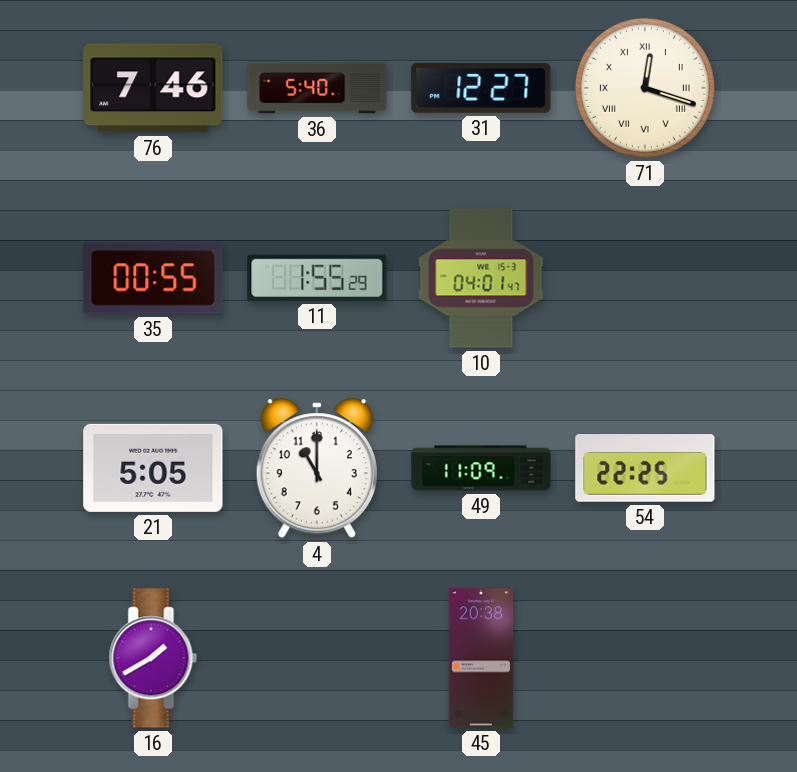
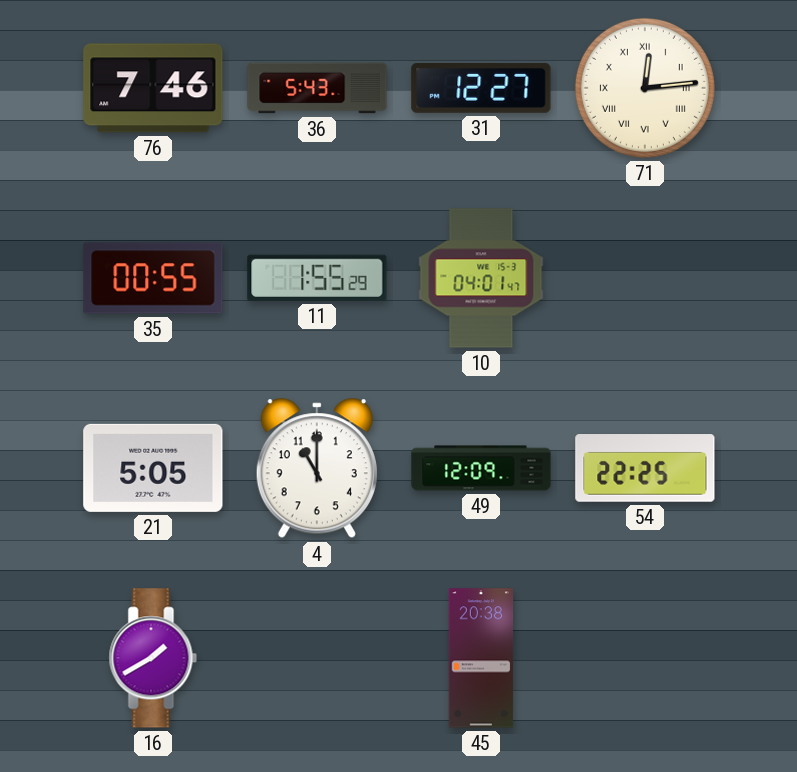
36: 5:40 -> 5:43
71: 12:18 -> 12:14
49: 11:09 -> 12:09
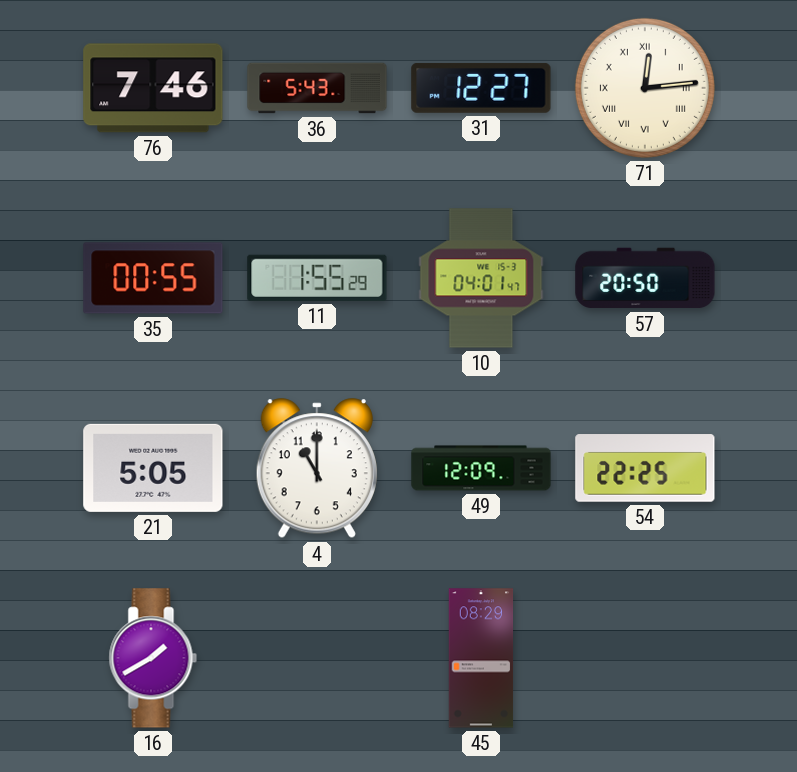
57: none -> 20:50
45: 20:38 -> 08:29
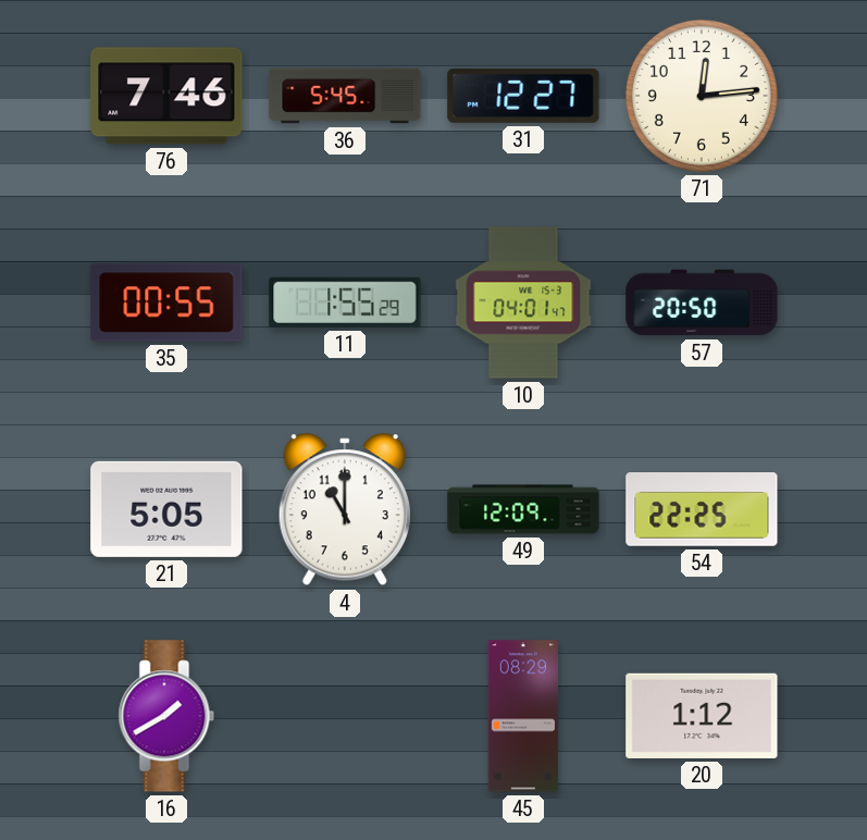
36: 5:43 -> 5:45
71 numerals: Roman -> Arabic
20: none -> 1:12
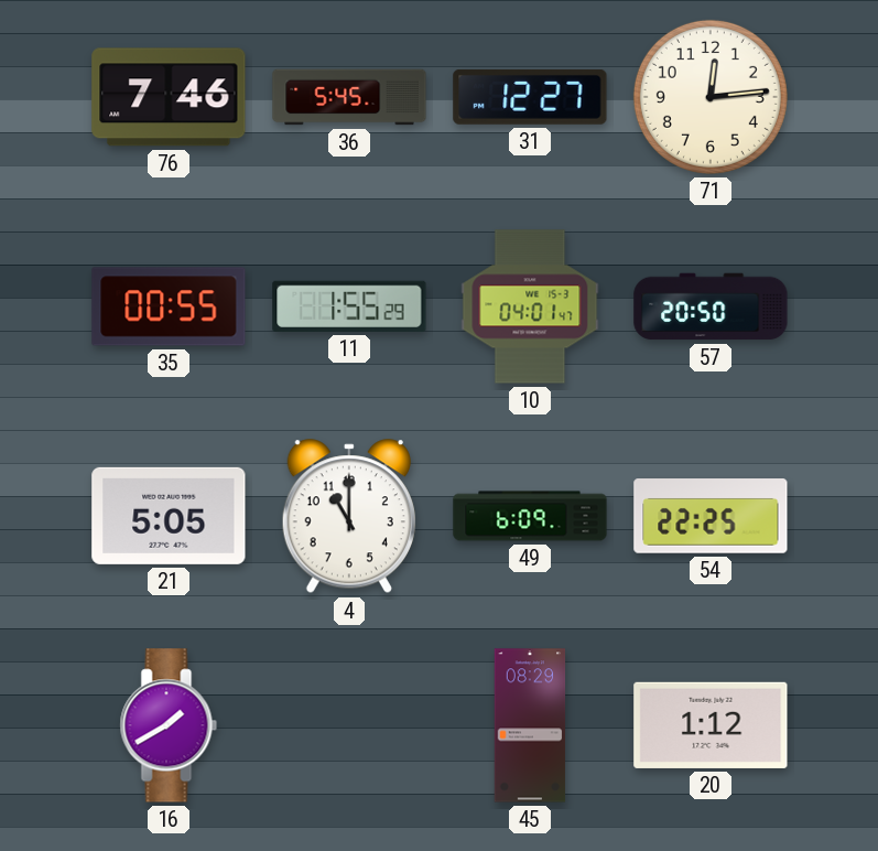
49: 12:09 -> 6:09
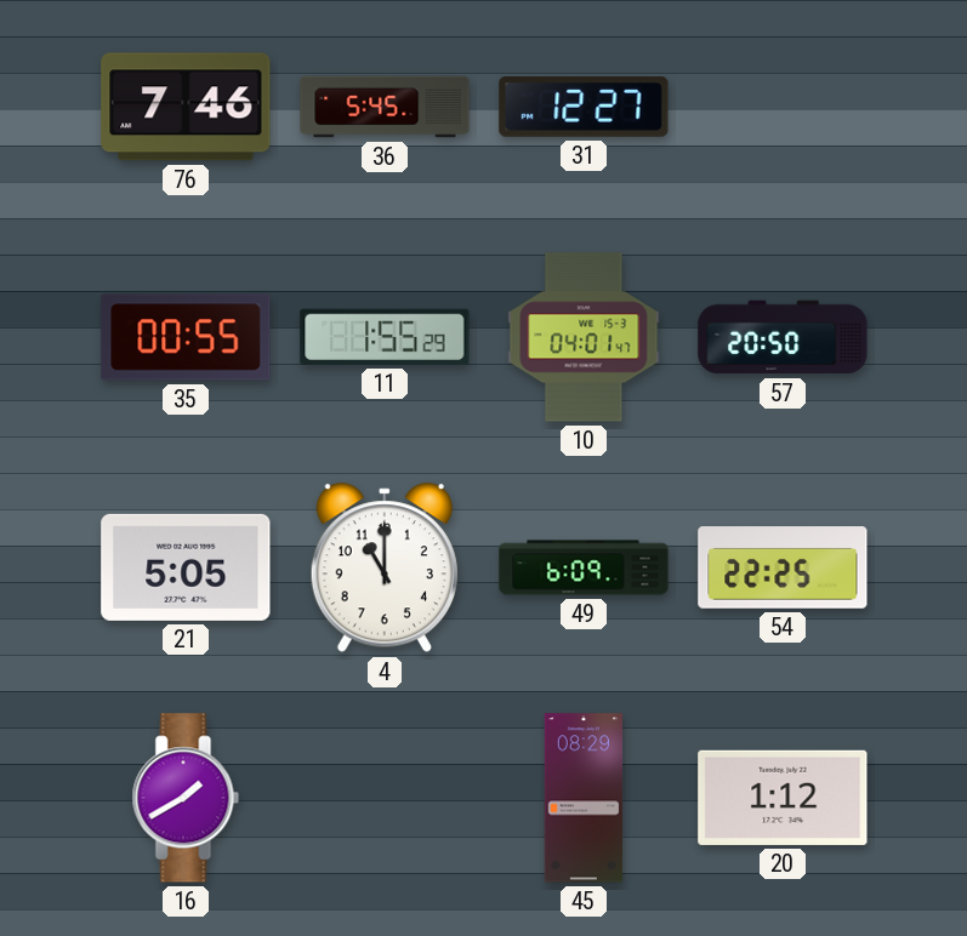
71: 12:14 -> none
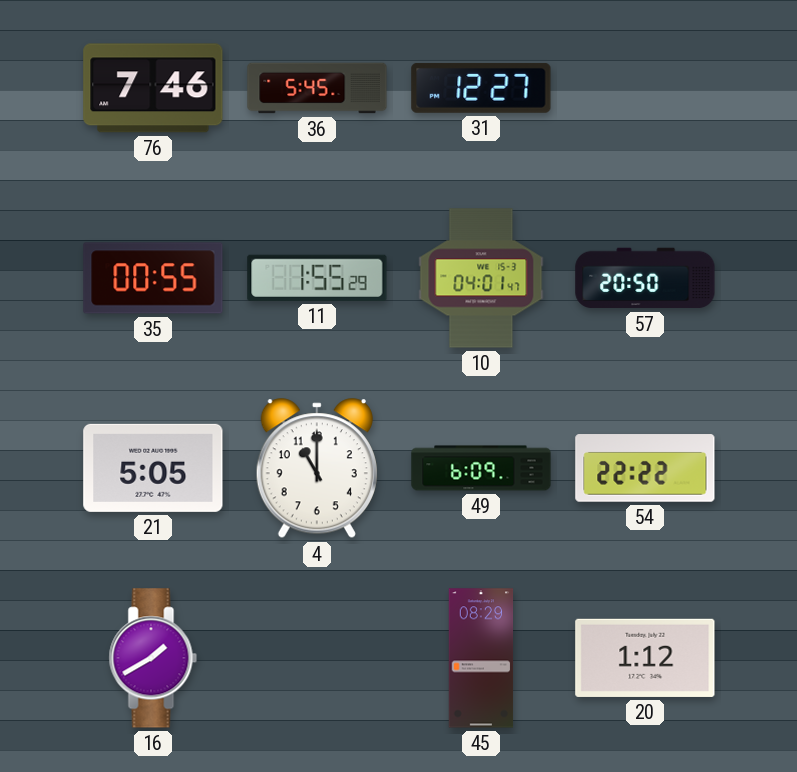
54: 22:25 -> 22:22
